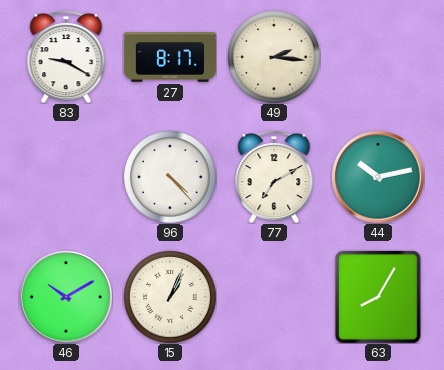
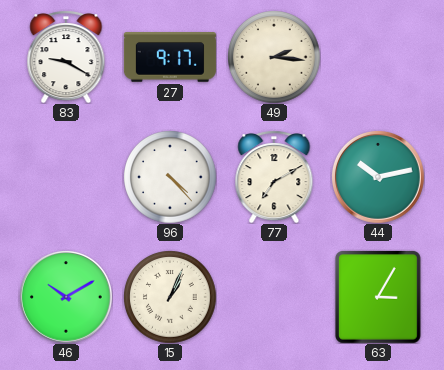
27: 8:17 -> 9:17
63: 8:05 -> 3:05
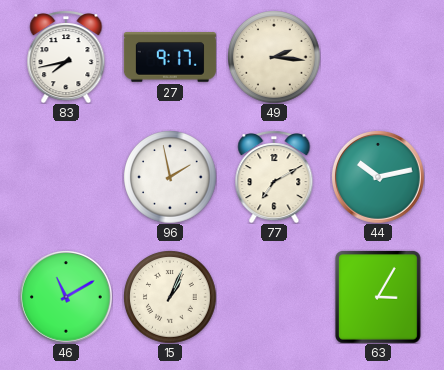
83: 9:20 -> 7:43
96: 4:23 -> 1:58
46: 10:10 -> 11:10
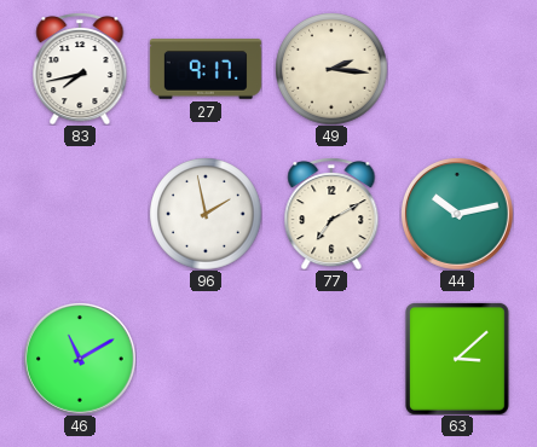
15: 1:04 -> none
63: 3:05 -> 3:08
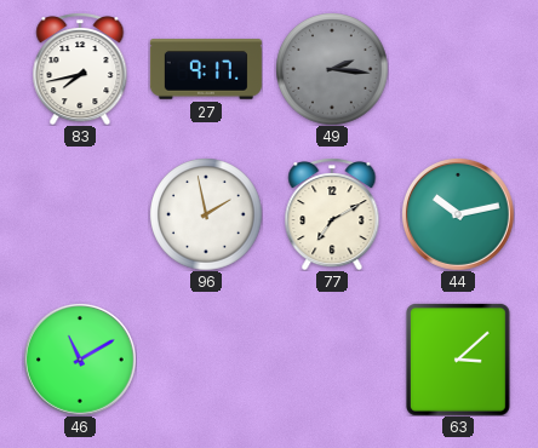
49 dial: cream -> grey
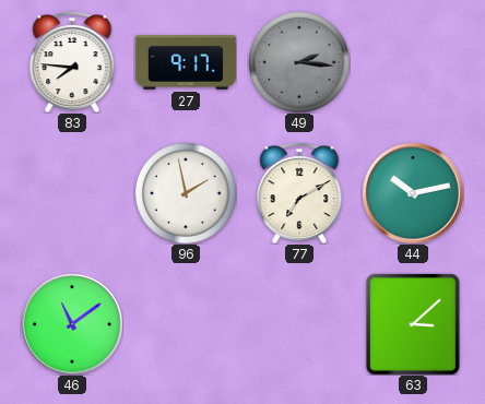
83: 7:43 -> 7:46
46: 11:10 -> 11:09
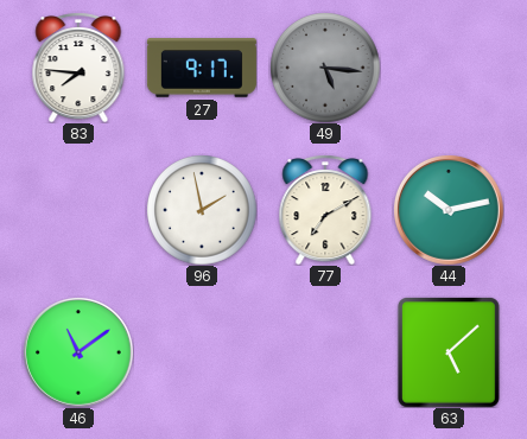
49: 2:16 -> 5:16
63: 3:08 -> 5:08
